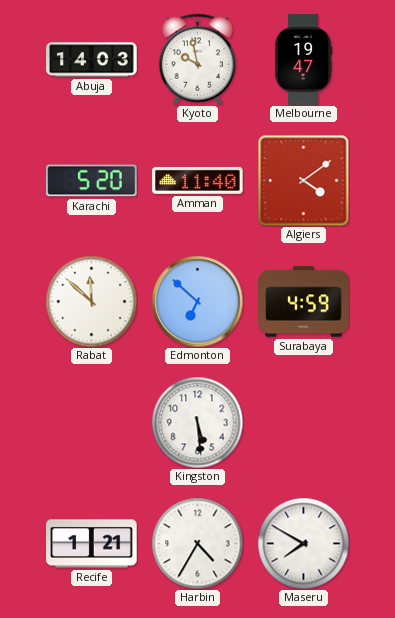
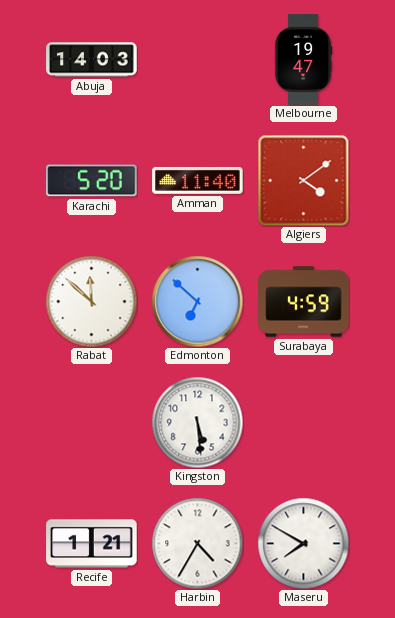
Kyoto: 9:58 -> none
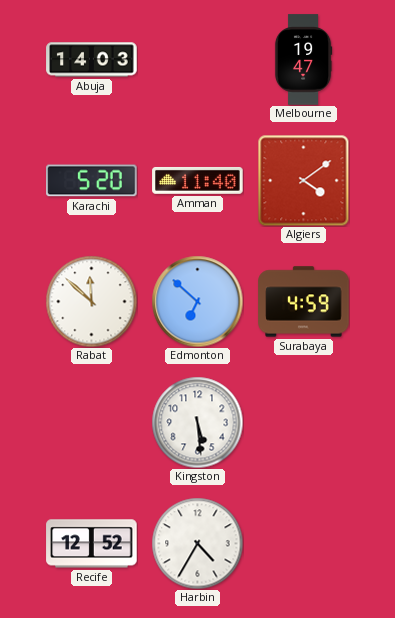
Recife: 1:21 -> 12:52
Maseru: 7:50 -> none
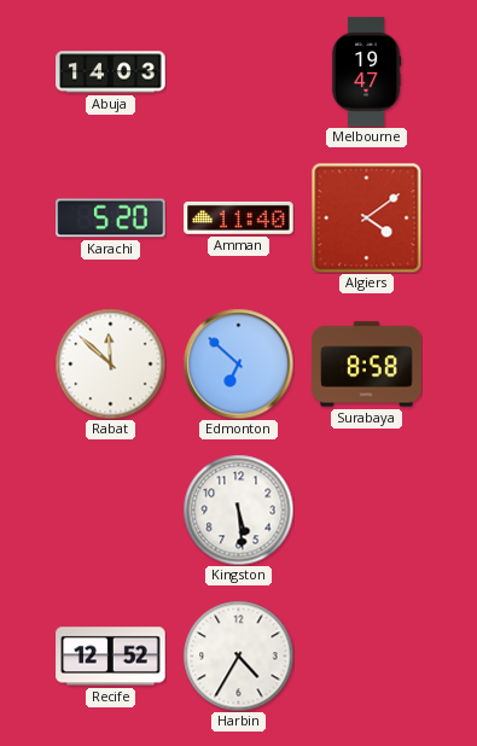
Surabaya: 4:59 -> 8:58
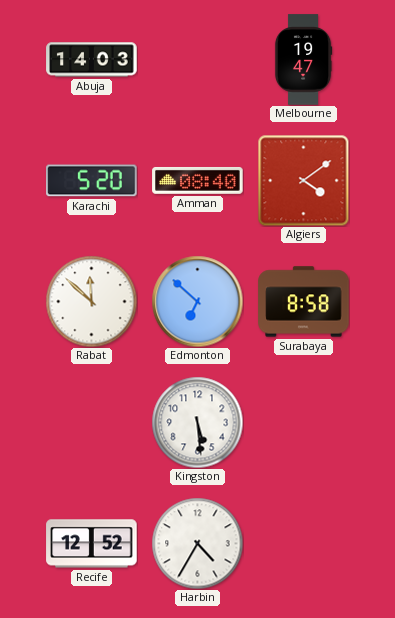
Amman: 11:40 -> 08:40
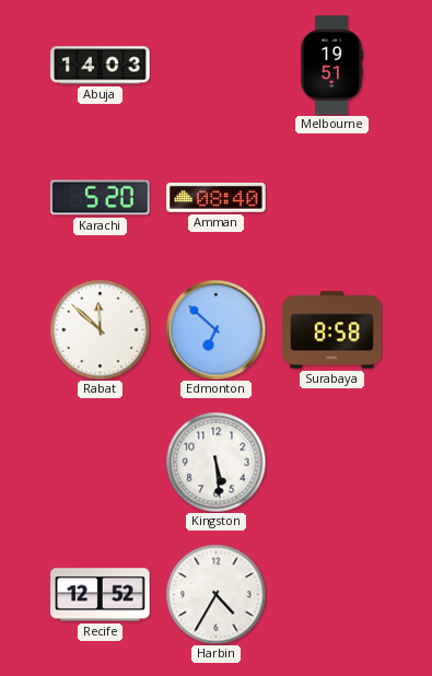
Melbourne: 19:47 -> 19:51
Algiers: 4:09 -> none
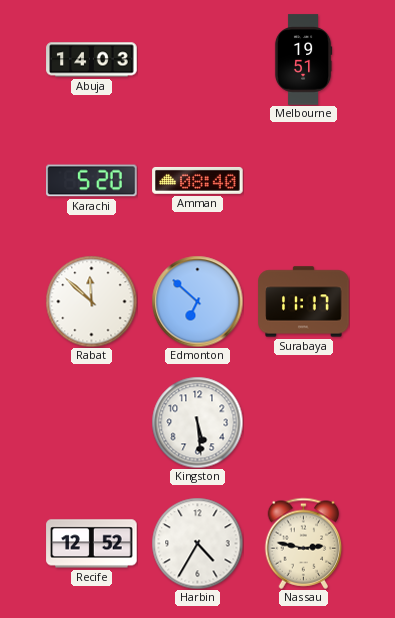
Surabaya: 8:58 -> 11:17
Nassau: none -> 2:47
